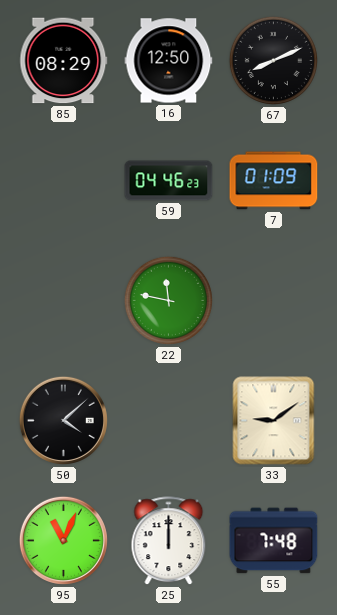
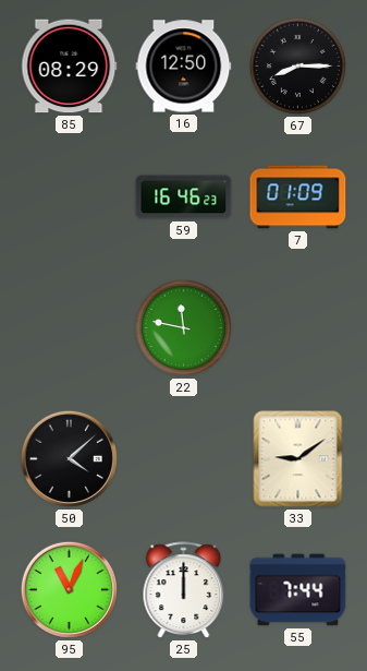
67: 8:11 -> 8:15
59: 04:46 -> 16:46
55: 7:48 -> 7:44
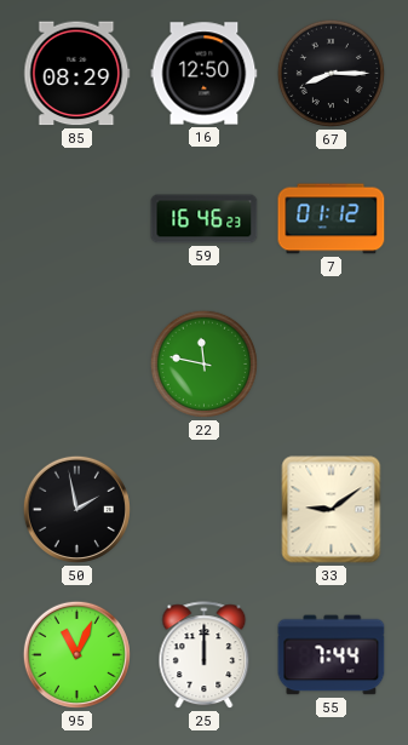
7: 01:09 -> 01:12
50: 4:08 -> 1:58
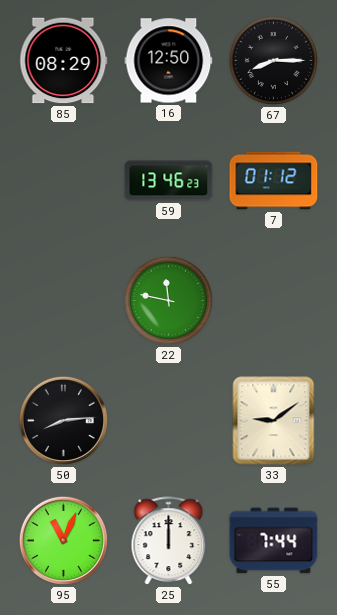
59: 16:46 -> 13:46
50: 1:58 -> 8:14
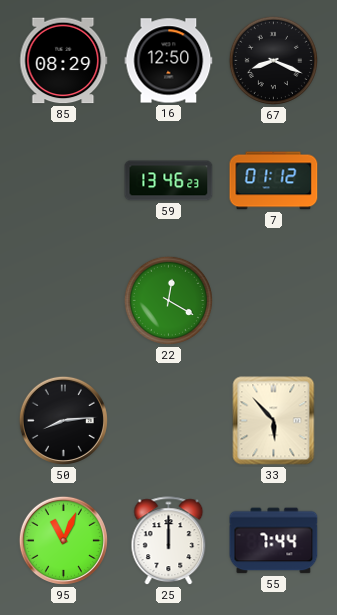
67: 8:15 -> 8:19
22: 11:47 -> 12:20
33: 9:09 -> 5:53
